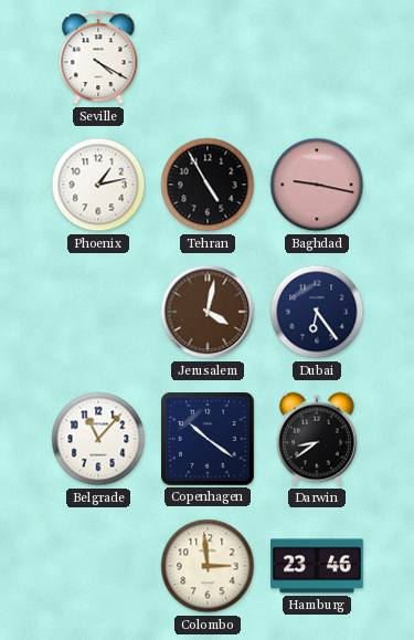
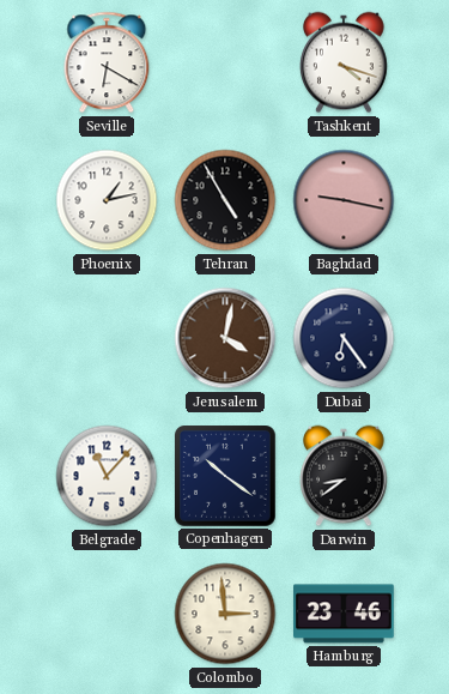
Seville: 4:20 -> 6:20
Tashkent: none -> 4:18
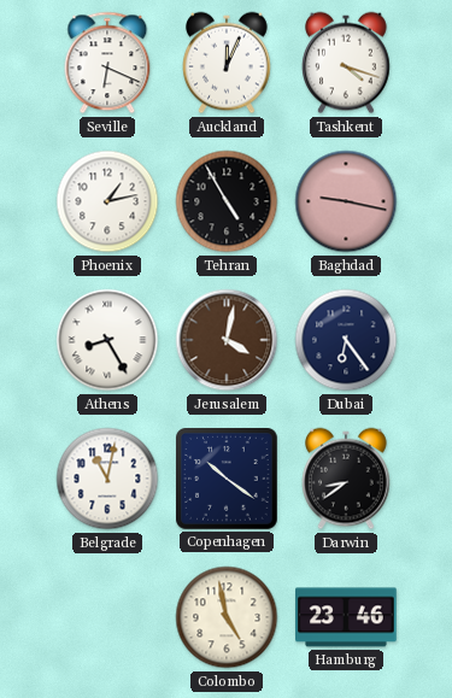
Seville: 6:20 -> 6:19
Auckland: none -> 12:04
Athens: none -> 8:25
Belgrade: 11:07 -> 11:02
Colombo: 2:59 -> 4:58
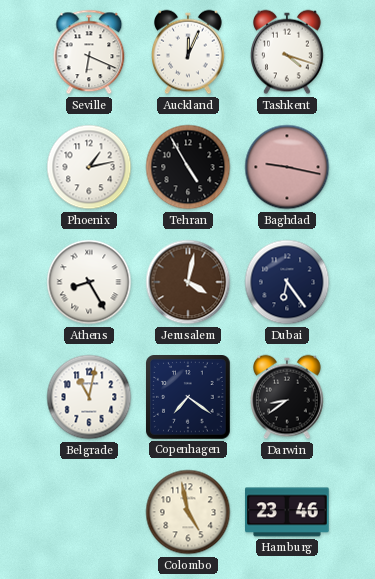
Copenhagen: 10:21 -> 7:21
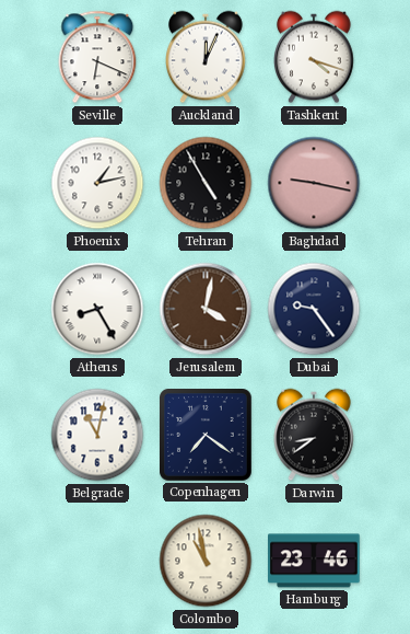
Dubai: 6:24 -> 9:24
Colombo: 4:58 -> 10:58
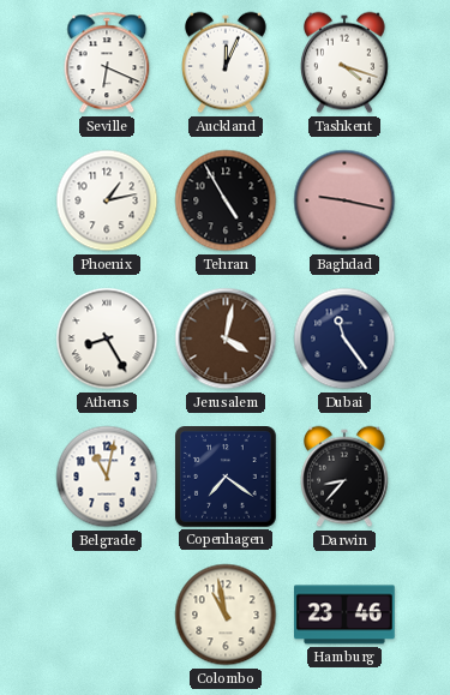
Dubai: 9:24 -> 11:24
Darwin: 8:39 -> 8:37
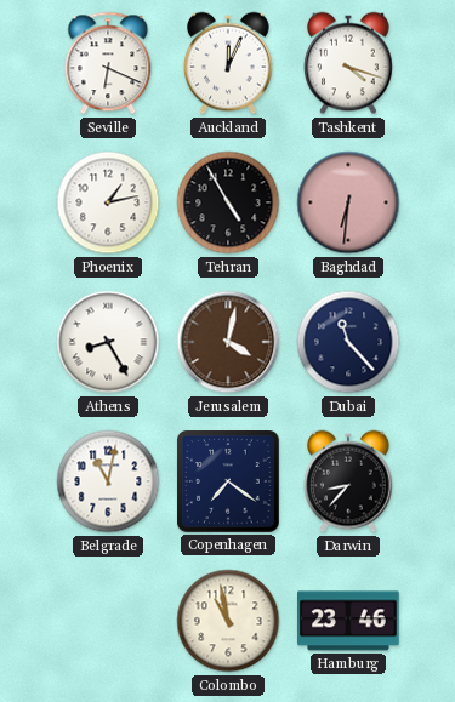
Baghdad: 9:17 -> 6:31
Dubai: 11:24 -> 11:23
